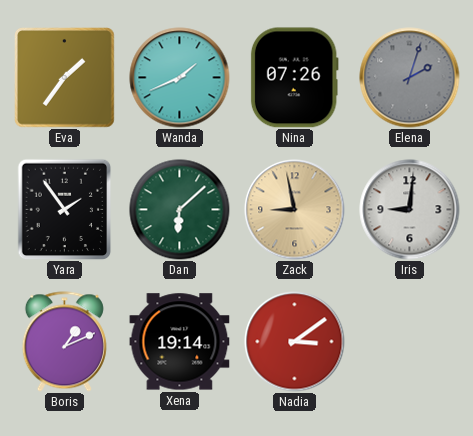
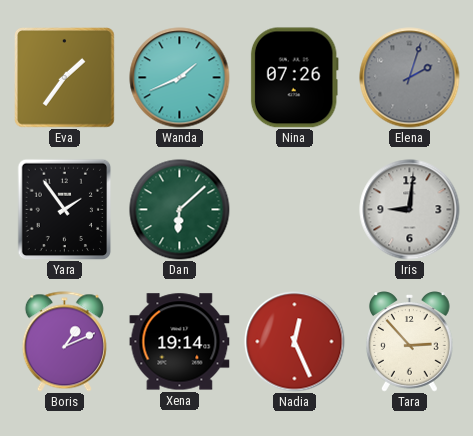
Zack: 8:58 -> none
Nadia: 3:09 -> 12:26
Tara: none -> 2:53
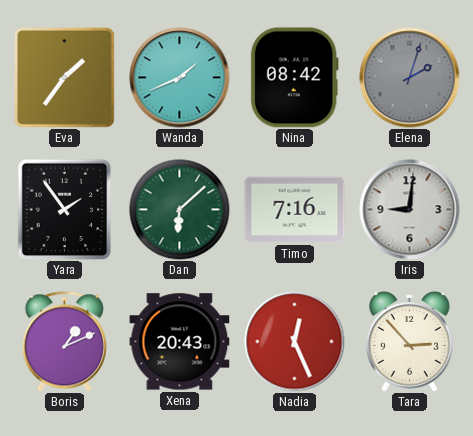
Nina: 07:26 -> 08:42
Timo: none -> 7:16
Xena: 19:14 -> 20:43
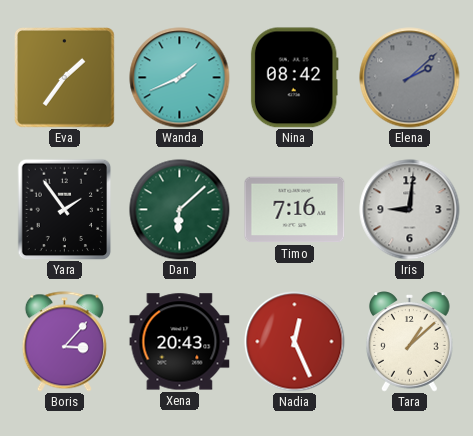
Elena: 2:03 -> 2:08
Boris: 1:11 -> 3:07
Tara: 2:53 -> 1:08
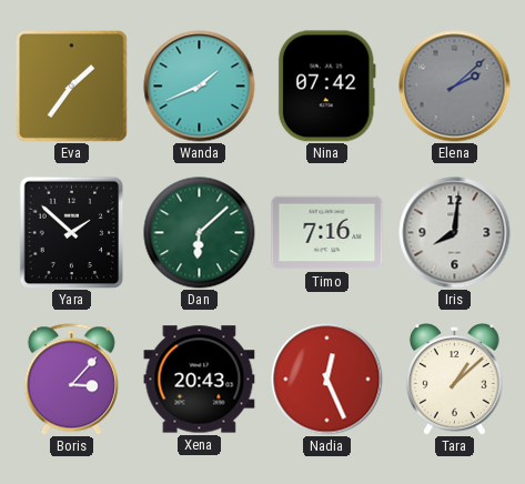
Nina: 08:42 -> 07:42
Yara: 1:54 -> 1:52
Iris: 9:01 -> 8:01
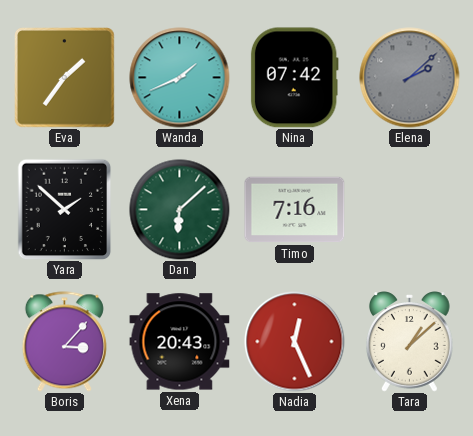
Iris: 8:01 -> none
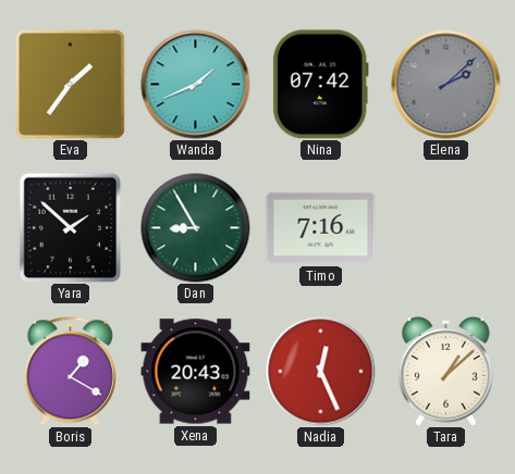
Dan: 6:08 -> 8:55
Boris: 3:07 -> 1:20
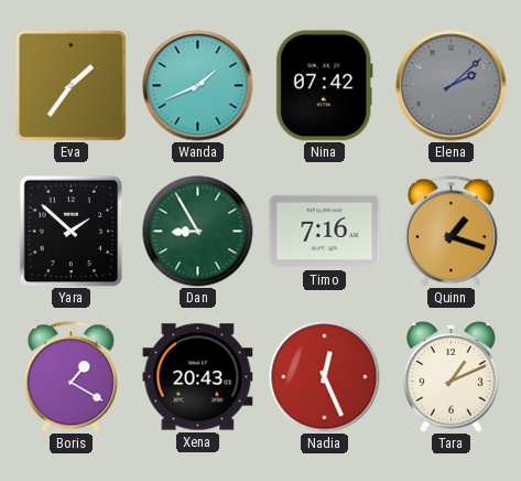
Quinn: none -> 1:18
Tara: 1:08 -> 1:11
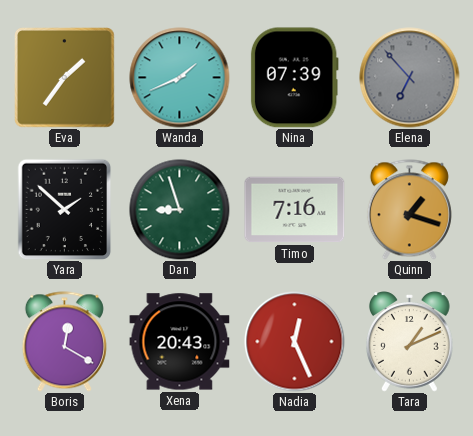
Nina: 07:42 -> 07:39
Elena: 2:08 -> 6:53
Dan: 8:55 -> 8:57
Boris: 1:20 -> 12:20
